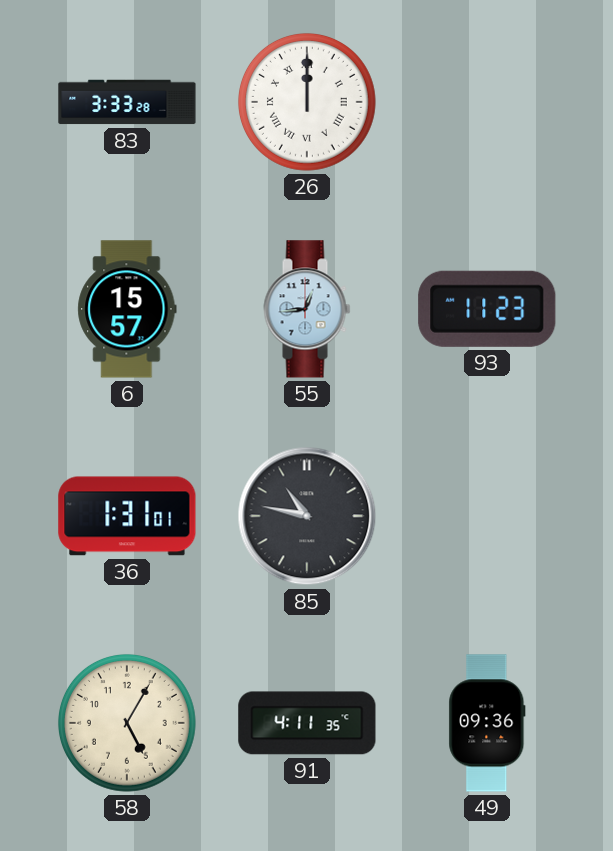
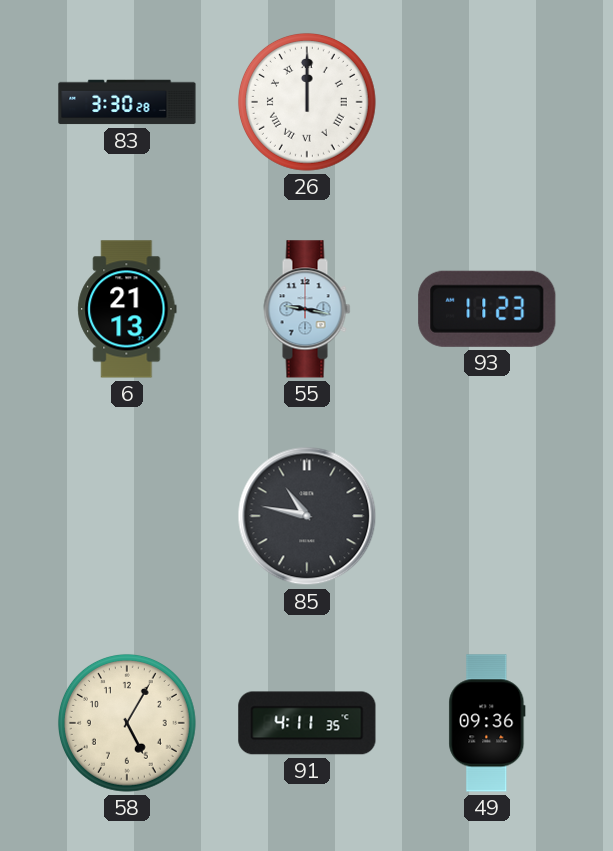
83: 3:33 -> 3:30
6: 15:57 -> 21:13
55: 12:44 -> 9:17
36: 1:31 -> none
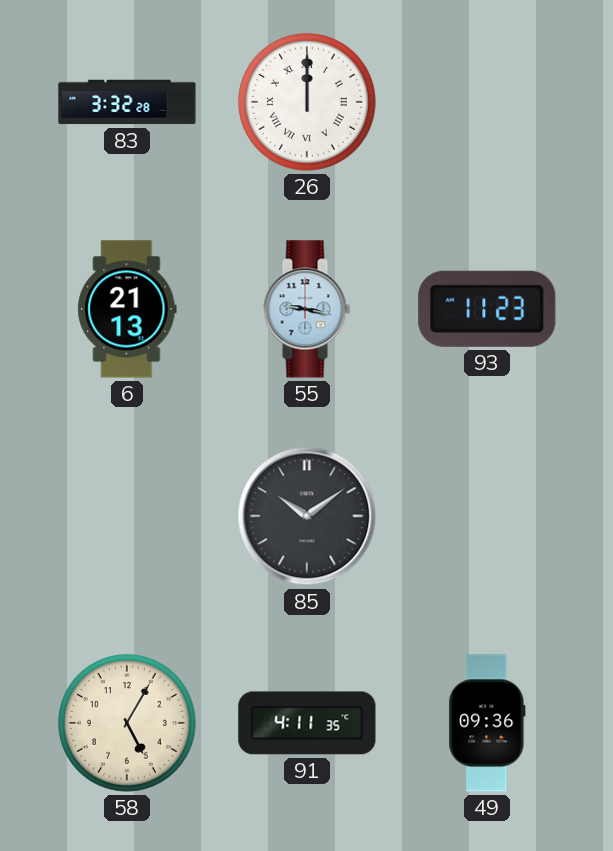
83: 3:30 -> 3:32
85: 10:47 -> 10:09
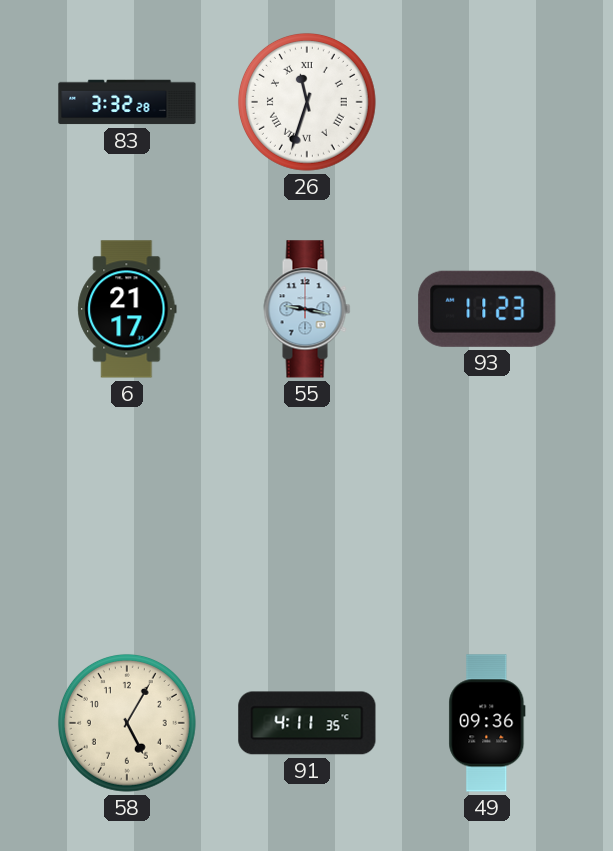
26: 12:00 -> 11:33
6: 21:13 -> 21:17
85: 10:09 -> none
